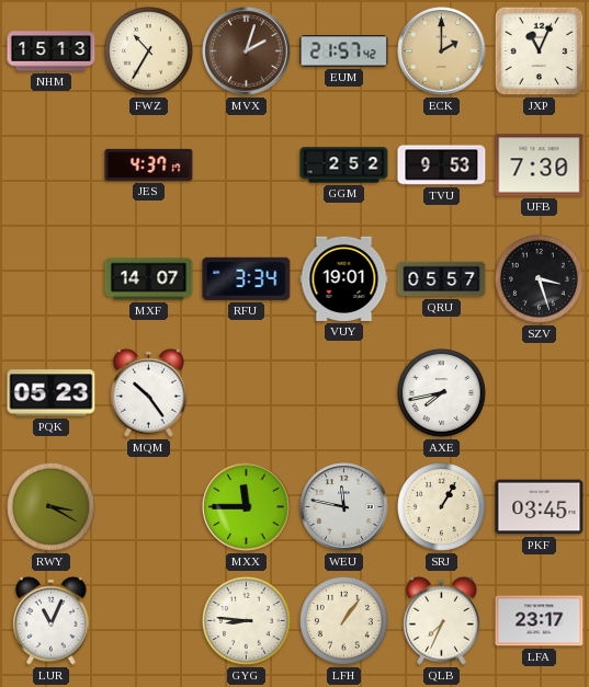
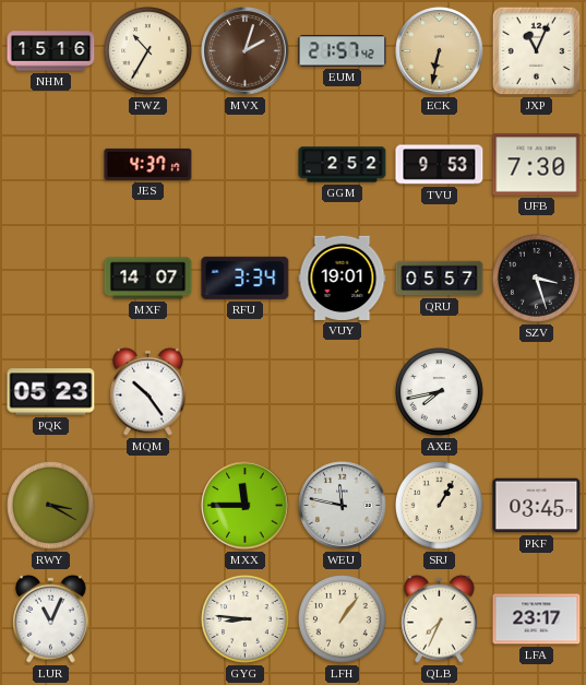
NHM: 15:13 -> 15:16
ECK: 2:00 -> 6:32
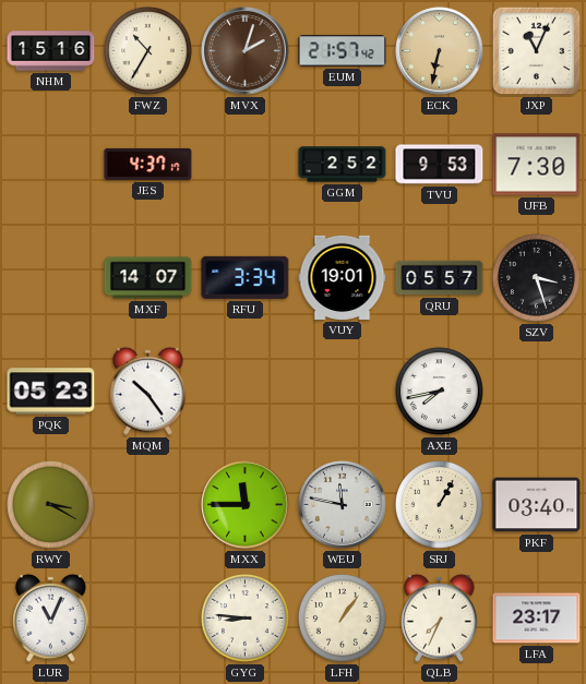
PKF: 03:45 -> 03:40
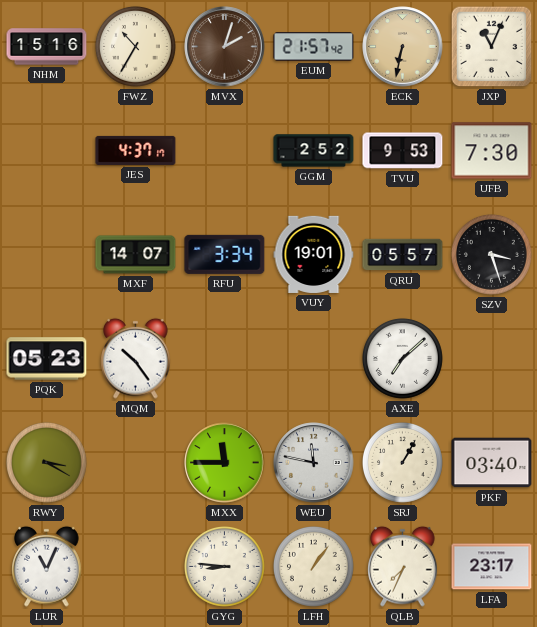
AXE: 7:43 -> 7:08
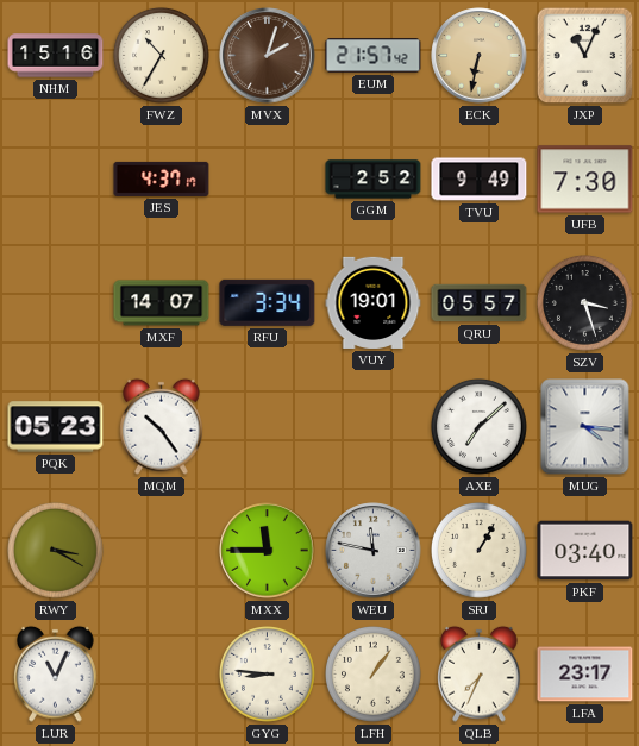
TVU: 9:53 -> 9:49
MUG: none -> 4:16
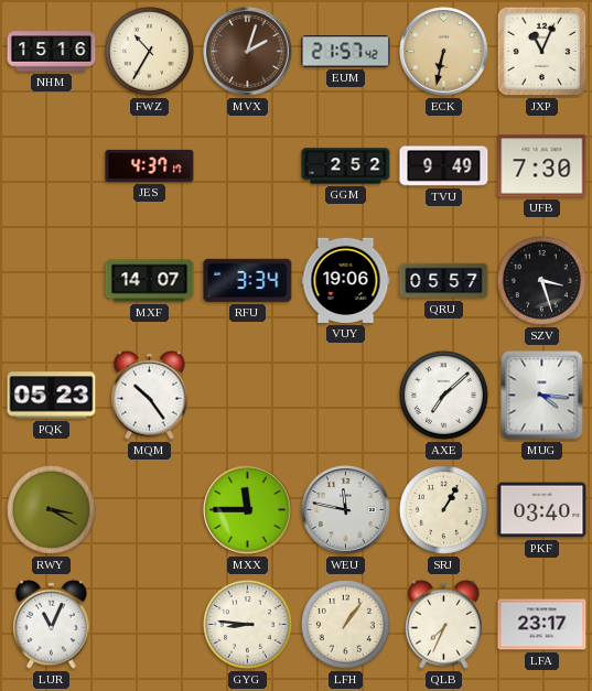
VUY: 19:01 -> 19:06
